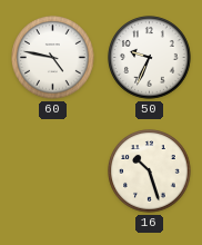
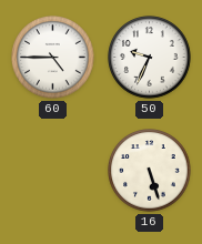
60: 4:47 -> 4:45
16: 10:27 -> 5:27
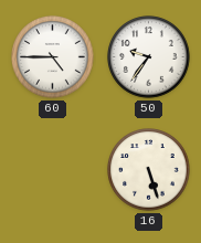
50: 9:34 -> 9:36
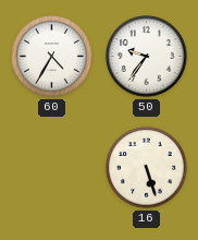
60: 4:45 -> 4:35
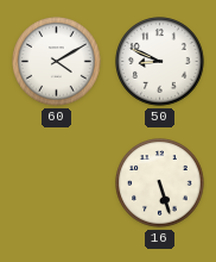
60: 4:35 -> 4:10
50: 9:36 -> 8:49
